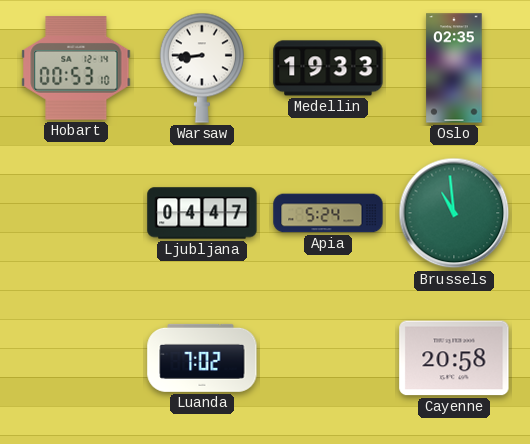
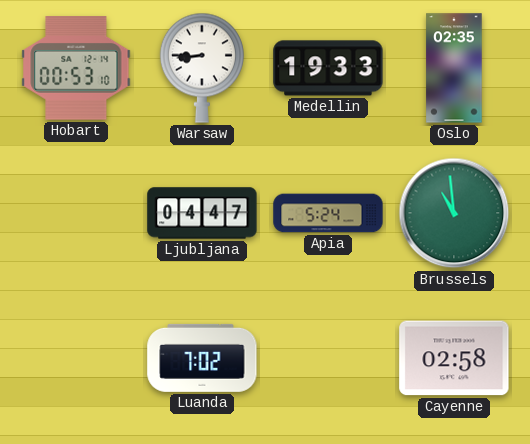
Cayenne: 20:58 -> 02:58
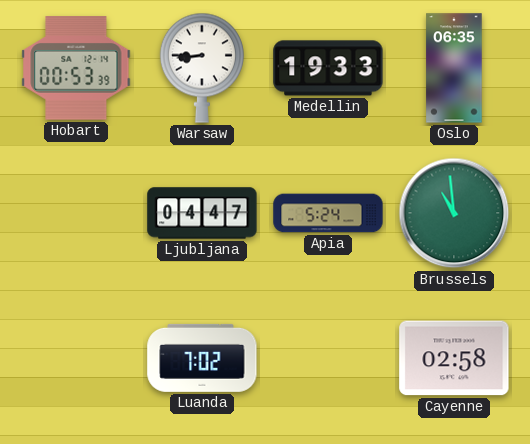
Hobart: 00:53:10 -> 00:53:39
Oslo: 02:35 -> 06:35
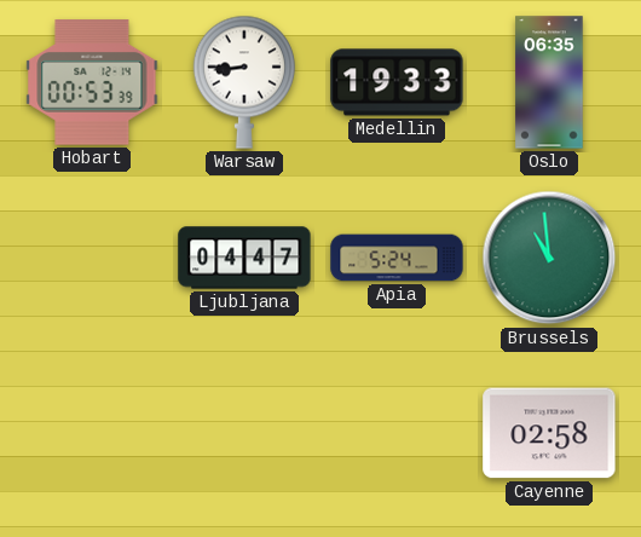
Luanda: 7:02 -> none
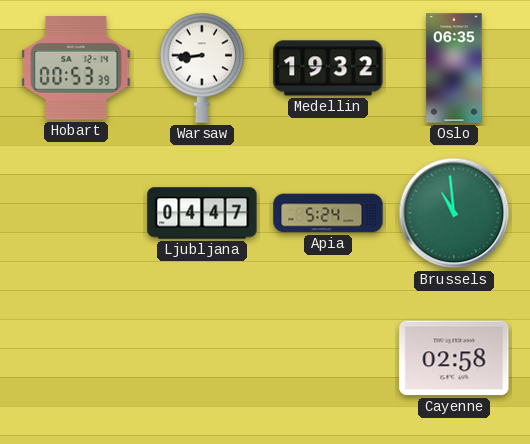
Medellin: 19:33 -> 19:32
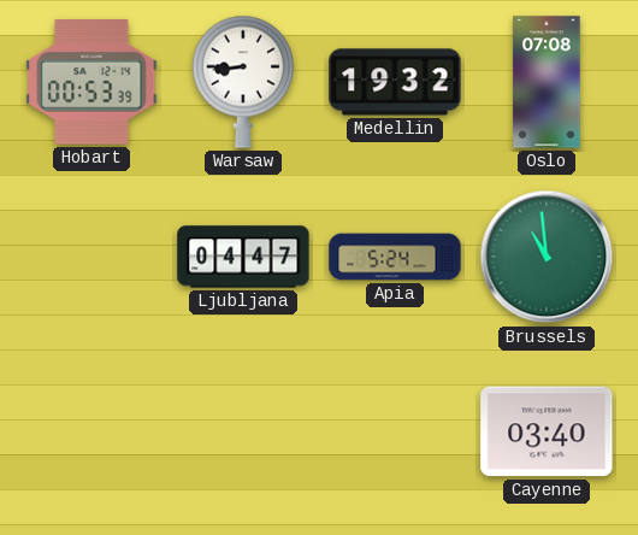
Oslo: 06:35 -> 07:08
Cayenne: 02:58 -> 03:40
